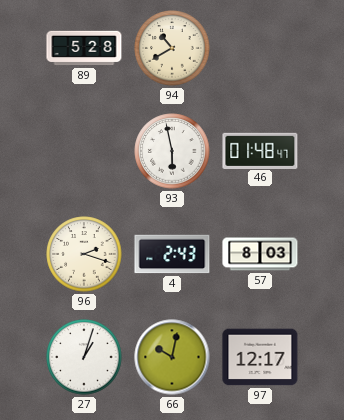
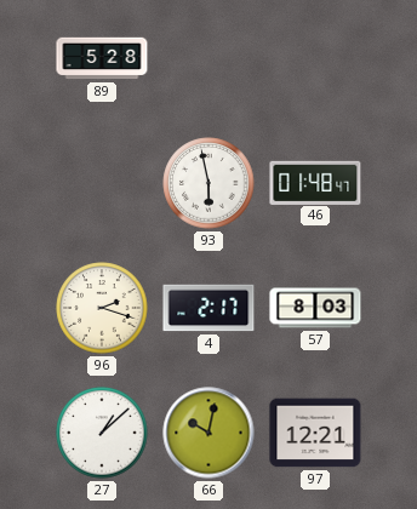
94: 10:40 -> none
4: 2:43 -> 2:17
27: 1:03 -> 1:08
97: 12:17 -> 12:21
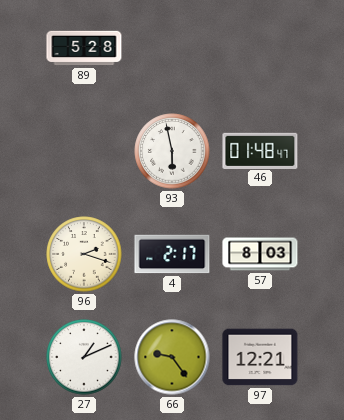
27: 1:08 -> 1:11
66: 10:02 -> 9:24
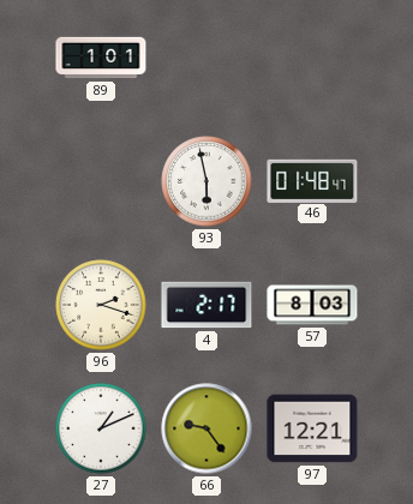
89: 5:28 -> 1:01
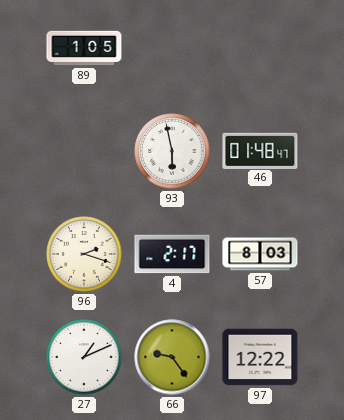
89: 1:01 -> 1:05
97: 12:21 -> 12:22
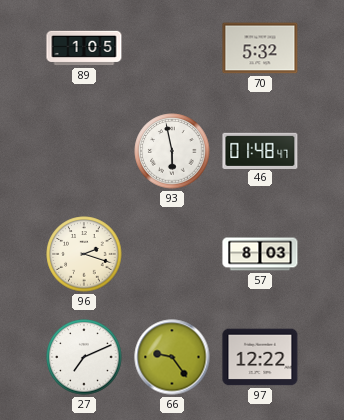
70: none -> 5:32
4: 2:17 -> none
27: 1:11 -> 7:11
